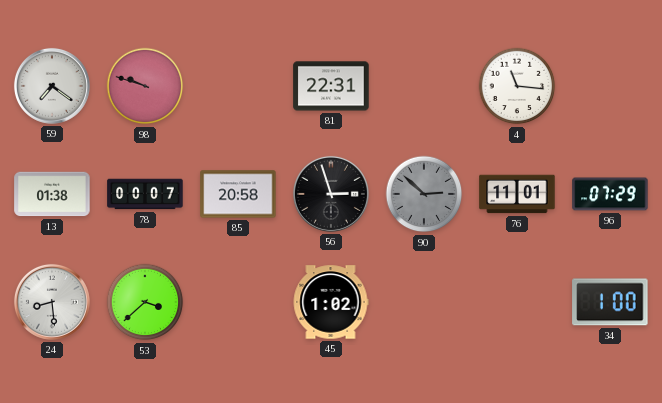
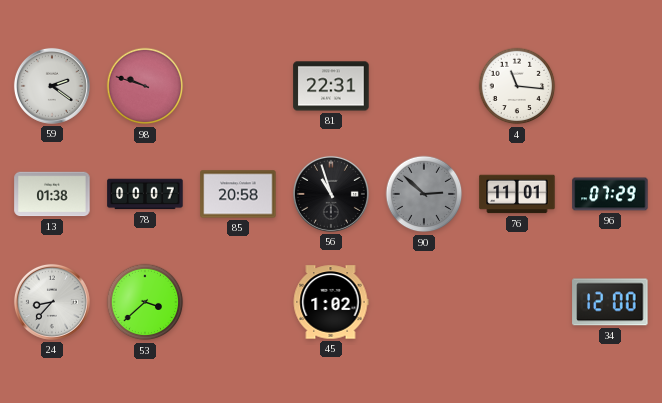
59: 7:21 -> 2:21
56: 2:57 -> 10:57
24: 8:29 -> 8:37
34: 1:00 -> 12:00
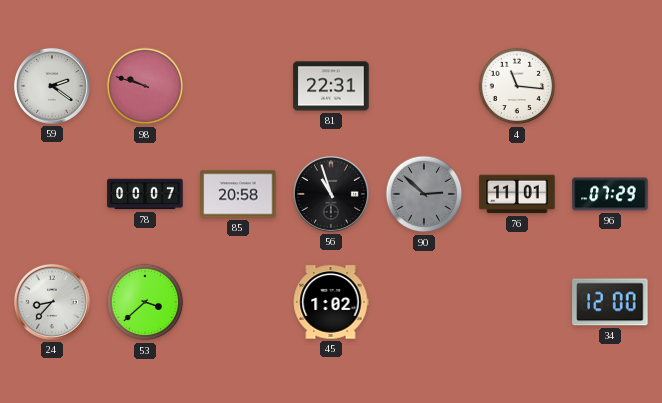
13: 01:38 -> none
